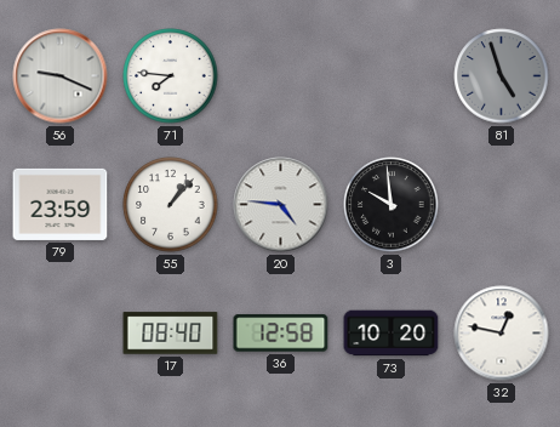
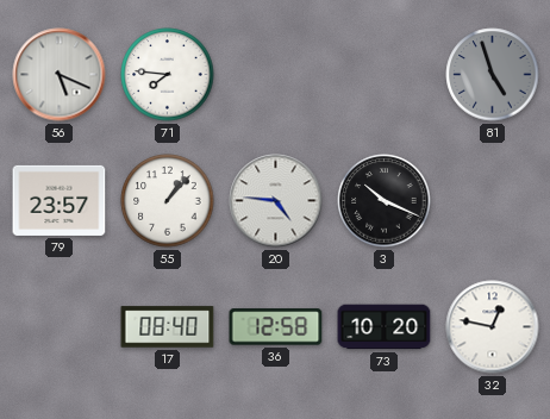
56: 9:19 -> 5:19
79: 23:59 -> 23:57
3: 9:59 -> 10:19
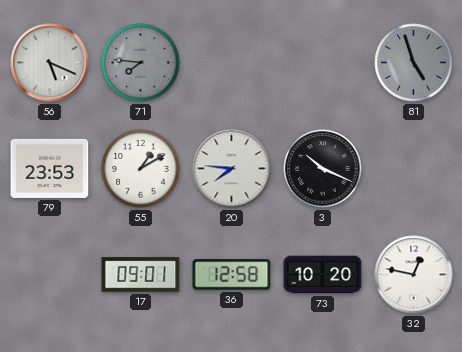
71 dial: white -> grey
79: 23:57 -> 23:53
55: 1:07 -> 1:10
20: 4:46 -> 7:46
17: 08:40 -> 09:01
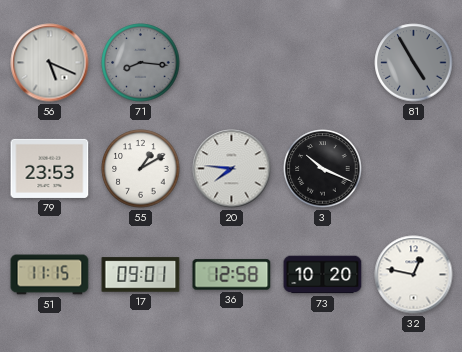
71: 7:46 -> 8:16
81: 4:57 -> 4:55
51: none -> 11:15
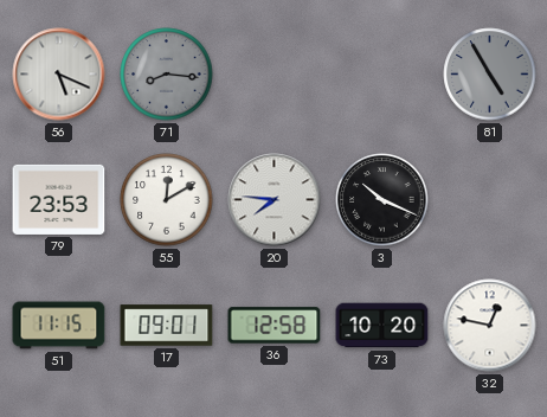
55: 1:10 -> 12:10
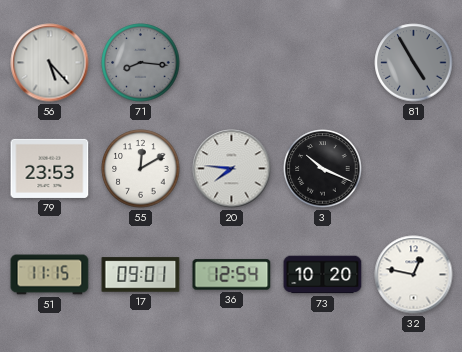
56: 5:19 -> 5:23
36: 12:58 -> 12:54
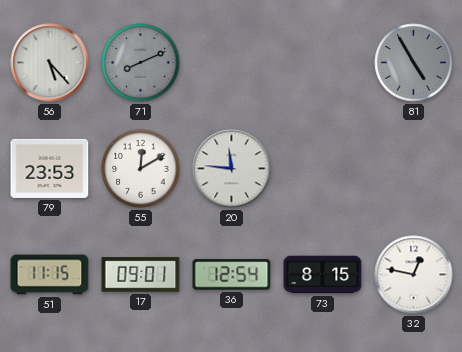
71: 8:16 -> 8:11
20: 7:46 -> 11:46
3: 10:19 -> none
73: 10:20 -> 8:15
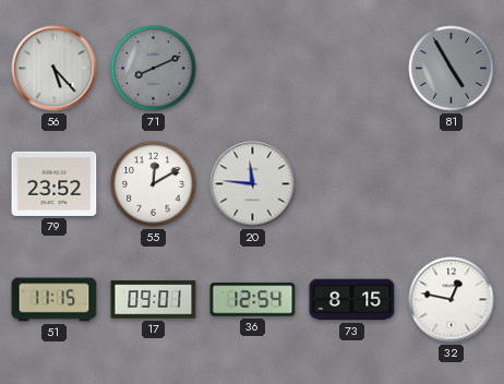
79: 23:53 -> 23:52
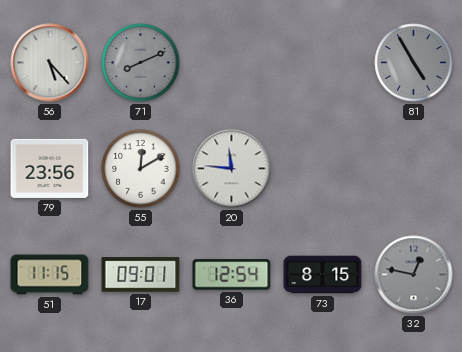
79: 23:52 -> 23:56
32 dial: white -> grey
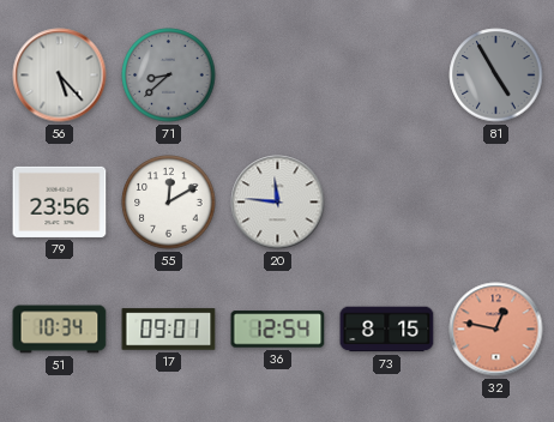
71: 8:11 -> 8:38
51: 11:15 -> 10:34
32 dial: grey -> salmon
